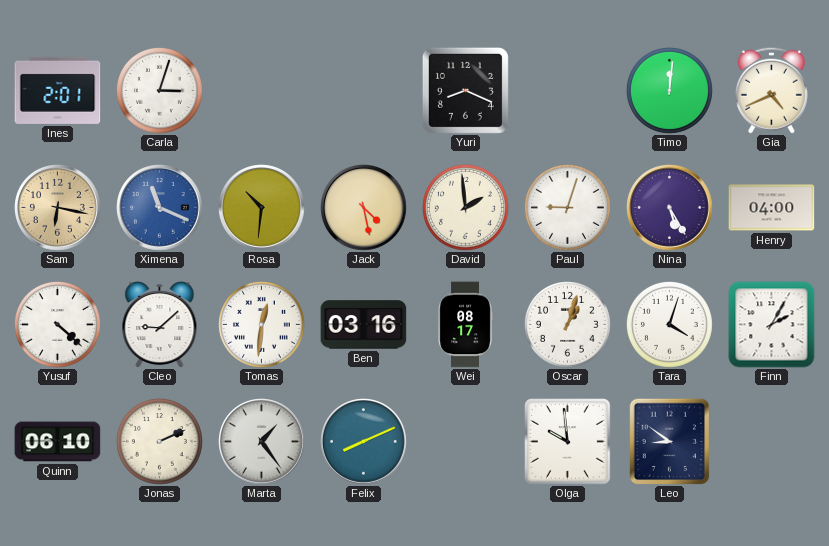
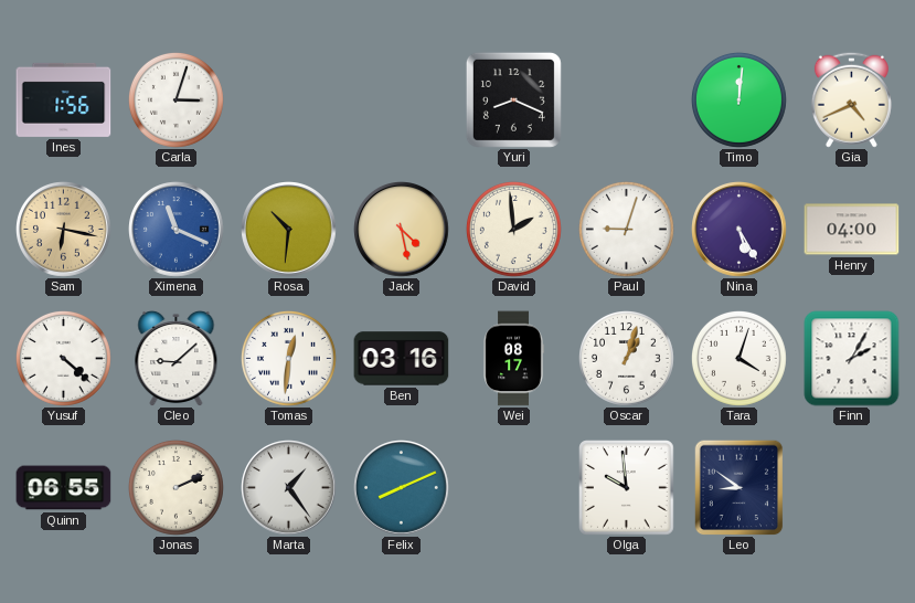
Ines: 2:01 -> 1:56
Quinn: 06:10 -> 06:55
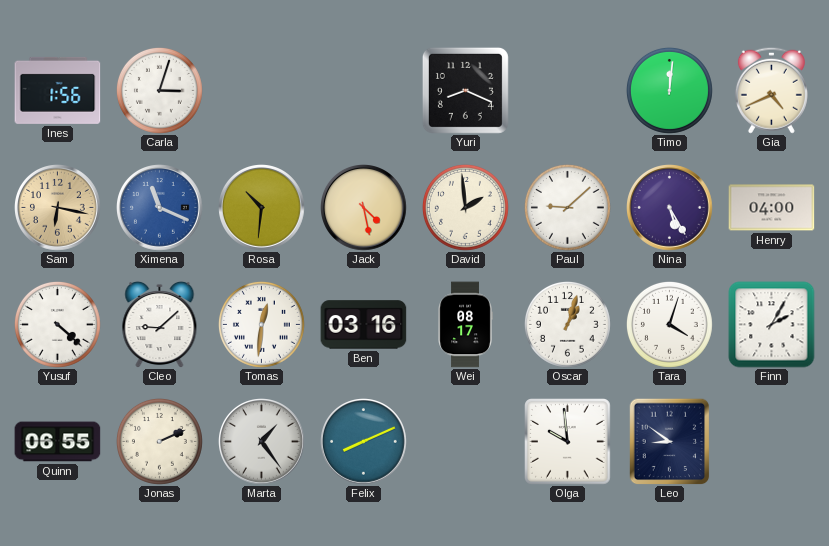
Paul: 9:03 -> 9:08
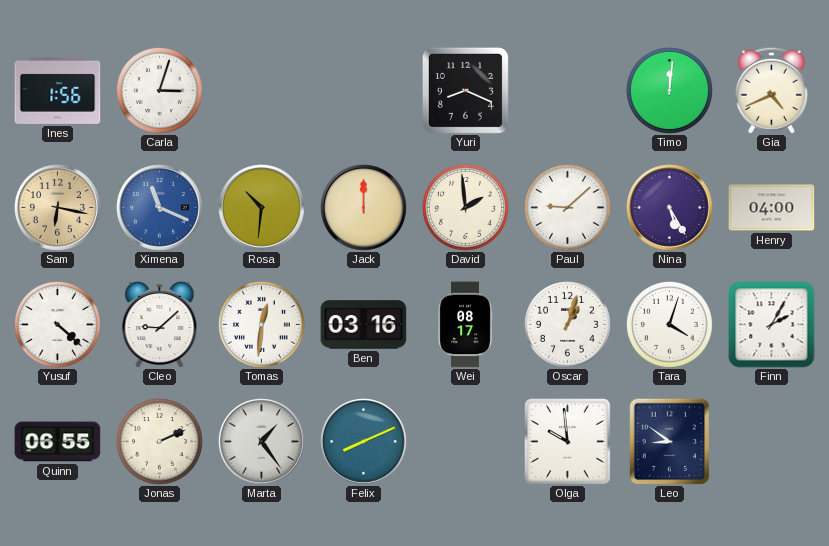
Jack: 4:28 -> 12:00
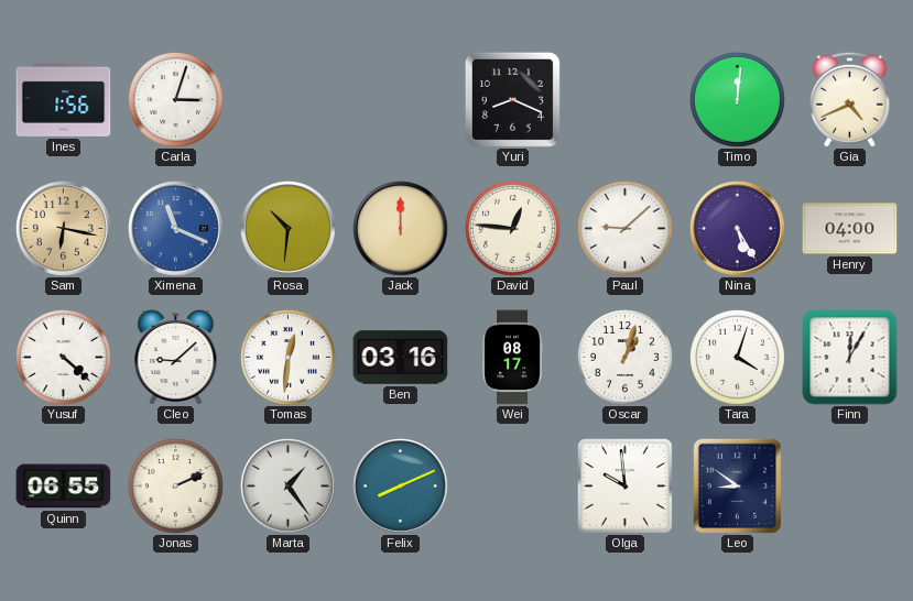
David: 1:59 -> 12:46
Finn: 2:05 -> 12:05
